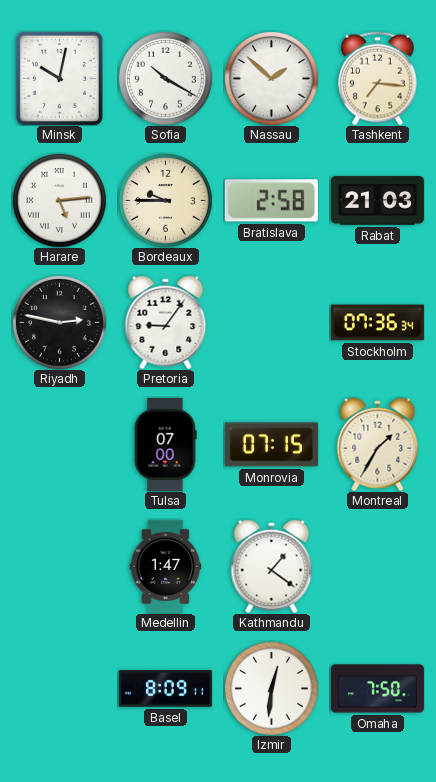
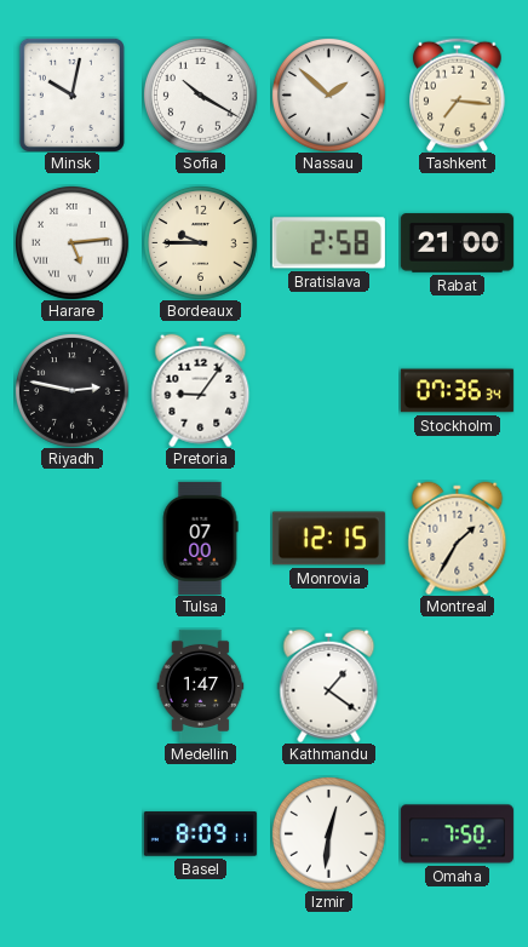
Rabat: 21:03 -> 21:00
Monrovia: 07:15 -> 12:15
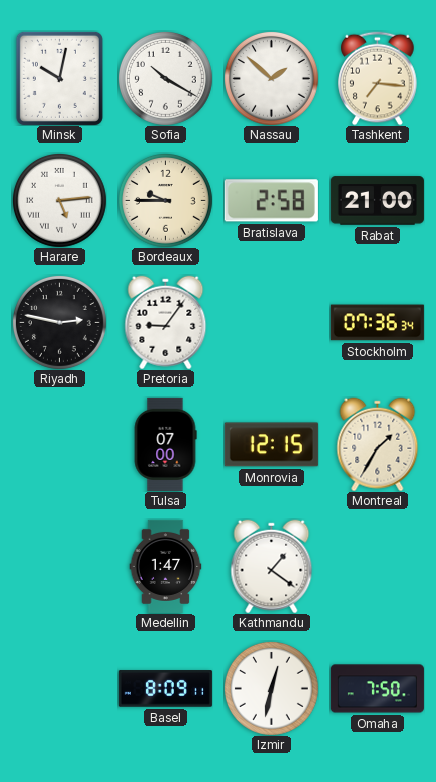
Izmir: 12:31 -> 12:32
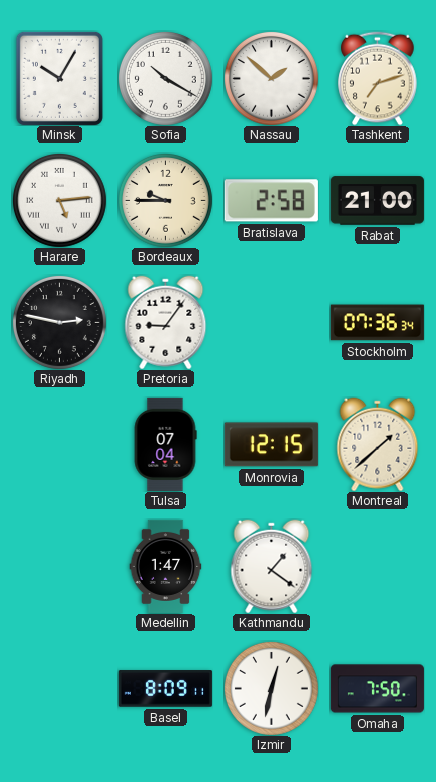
Minsk: 10:02 -> 10:05
Tashkent: 7:16 -> 7:12
Tulsa: 07:00 -> 07:04
Montreal: 1:35 -> 1:38
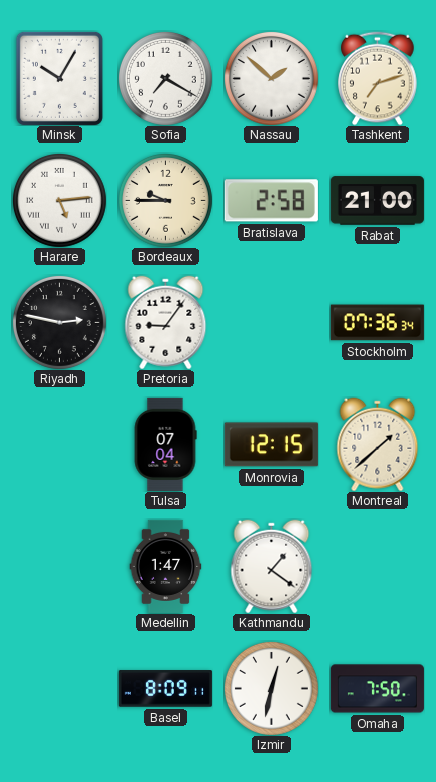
Sofia: 10:20 -> 7:20
